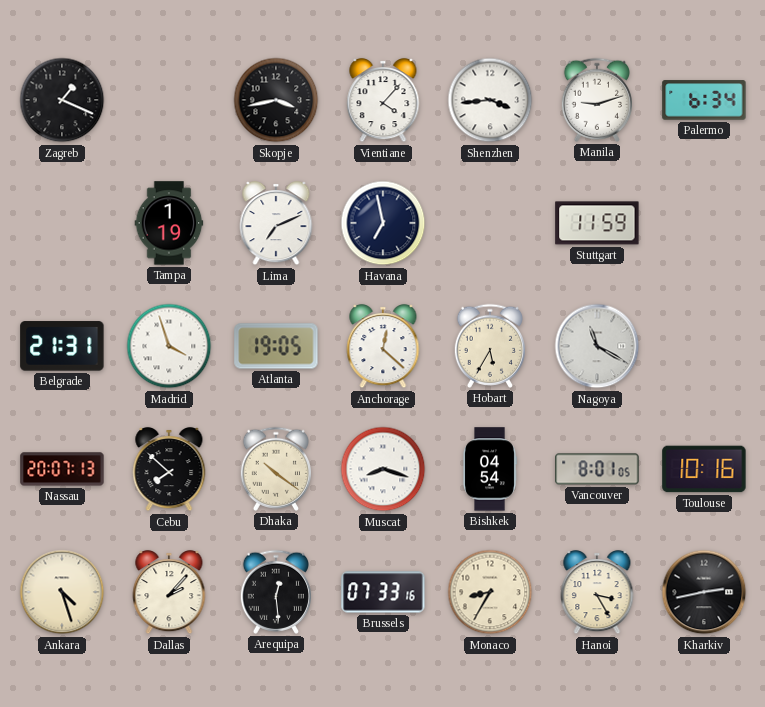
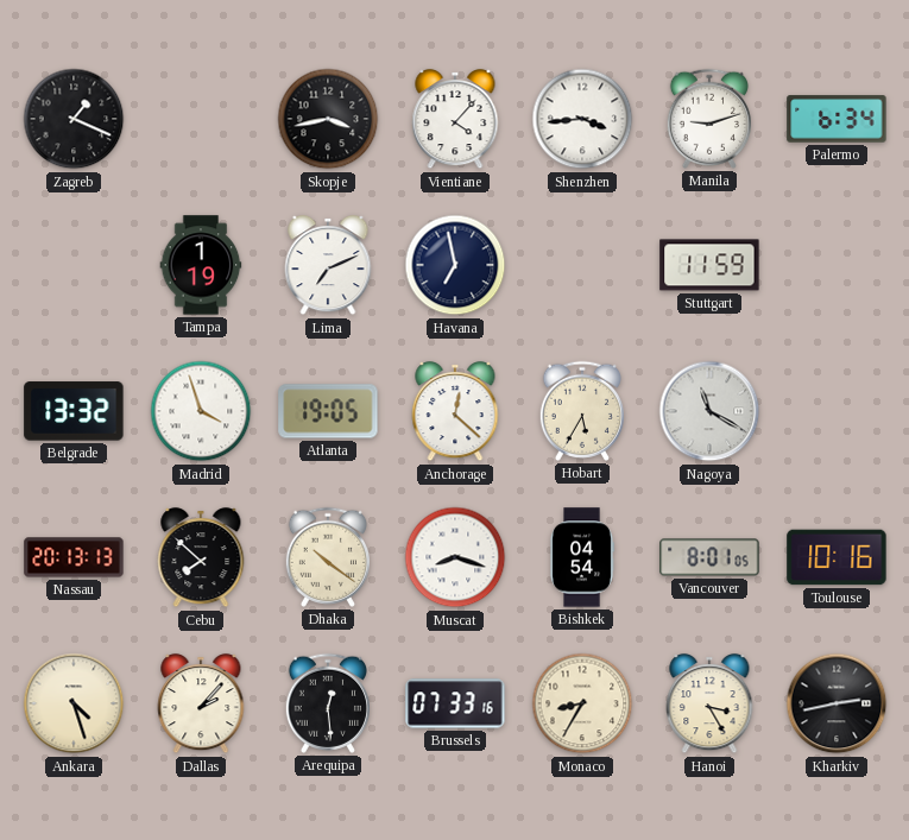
Belgrade: 21:31 -> 13:32
Nassau: 20:07 -> 20:13
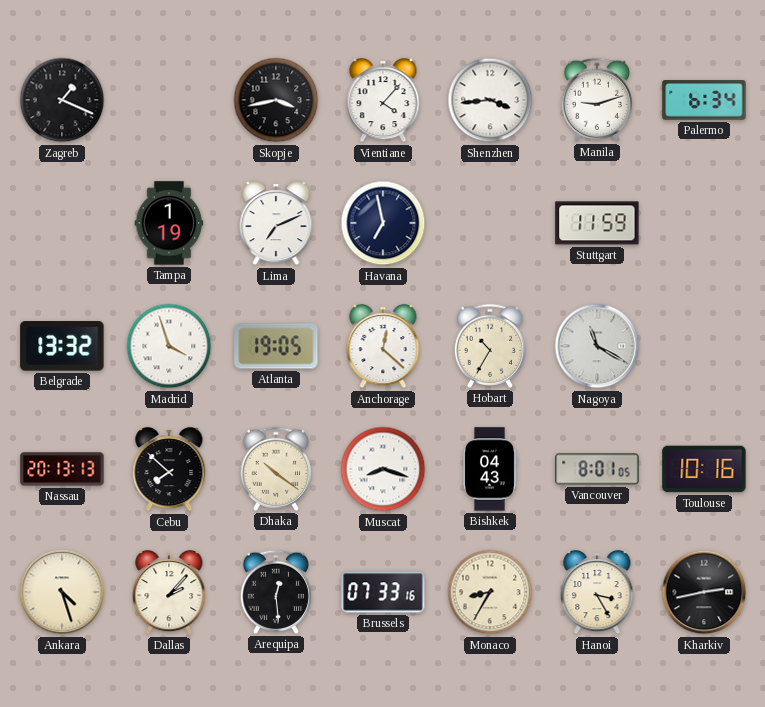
Hobart: 5:35 -> 10:35
Bishkek: 04:54 -> 04:43
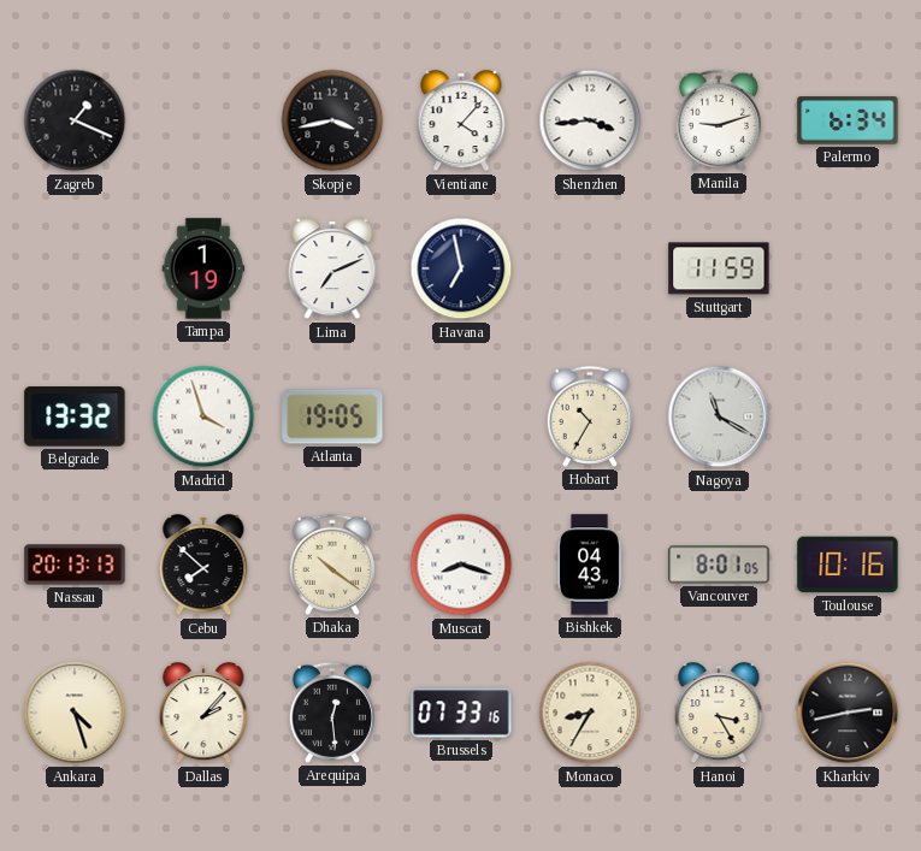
Anchorage: 12:22 -> none
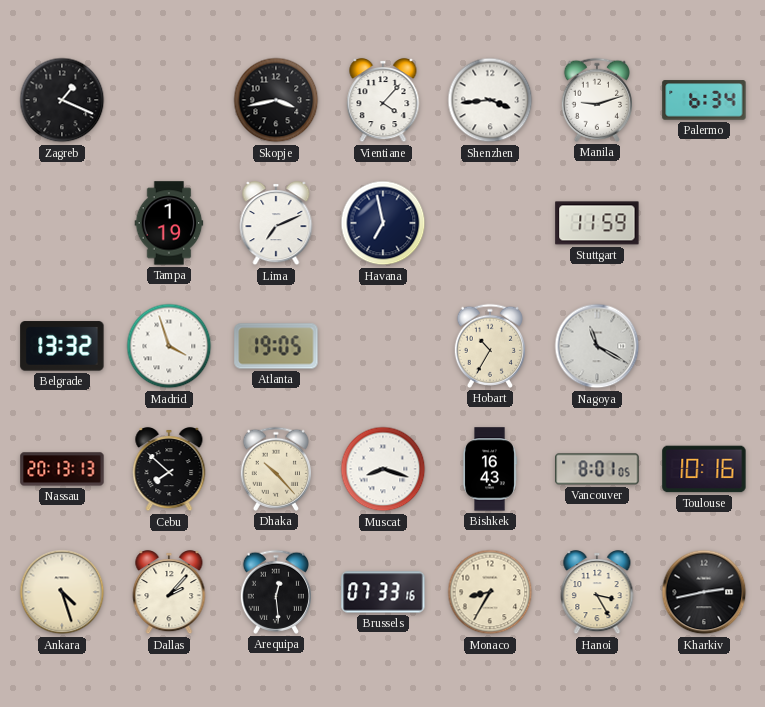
Dhaka: 10:21 -> 10:23
Bishkek: 04:43 -> 16:43
